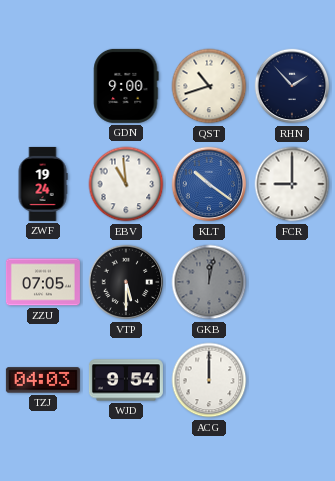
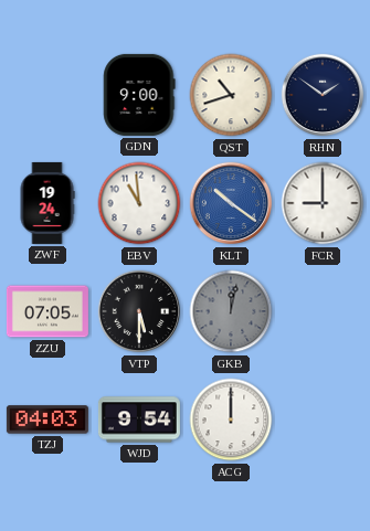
RHN: 1:53 -> 1:51
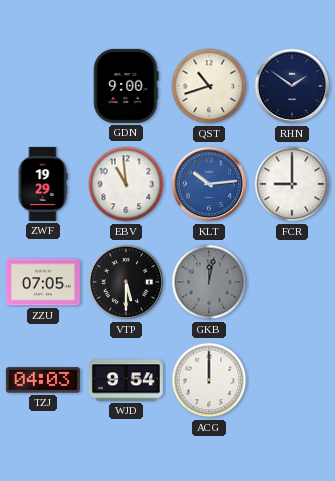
ZWF: 19:24 -> 19:29
KLT: 10:21 -> 10:14
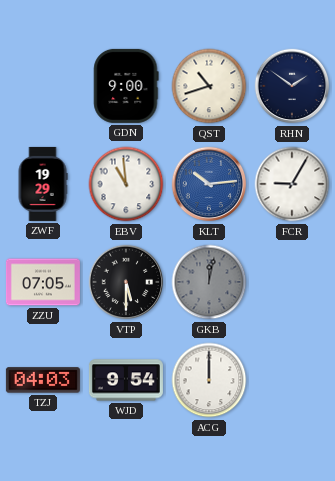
FCR: 9:00 -> 9:05
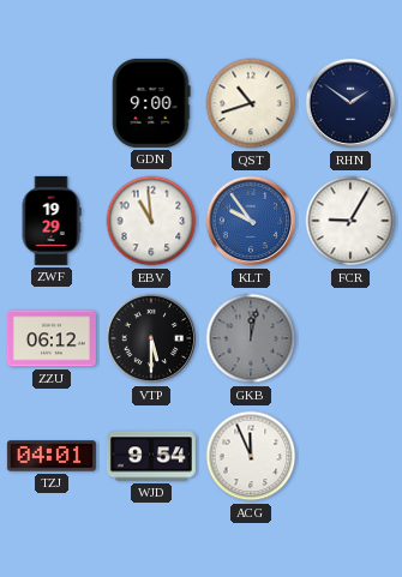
KLT: 10:14 -> 9:54
ZZU: 07:05 -> 06:12
TZJ: 04:03 -> 04:01
ACG: 12:00 -> 11:56
